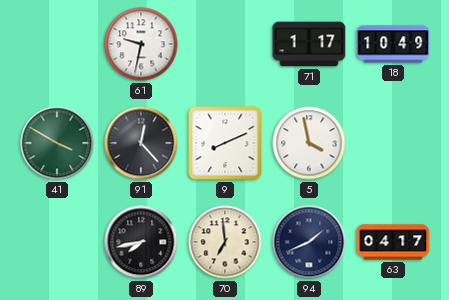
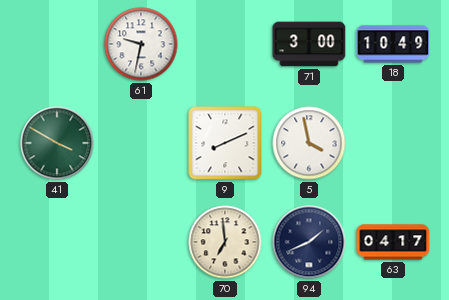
71: 1:17 -> 3:00
91: 12:23 -> none
89: 7:43 -> none
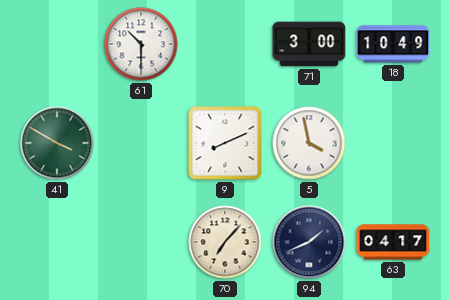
61: 9:32 -> 10:30
70: 6:59 -> 7:07
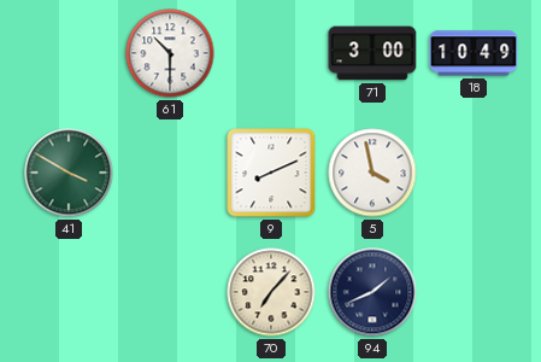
63: 04:17 -> none
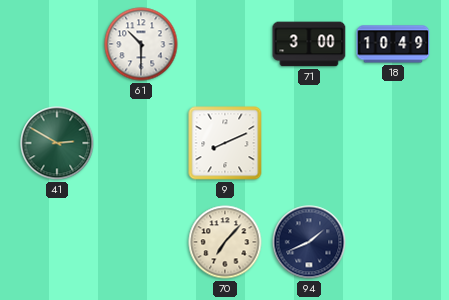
41: 3:50 -> 2:50
5: 3:58 -> none
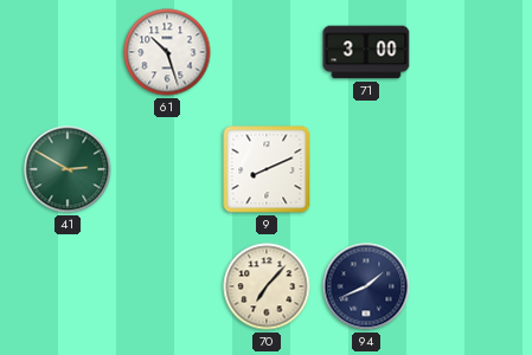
61: 10:30 -> 10:27
18: 10:49 -> none
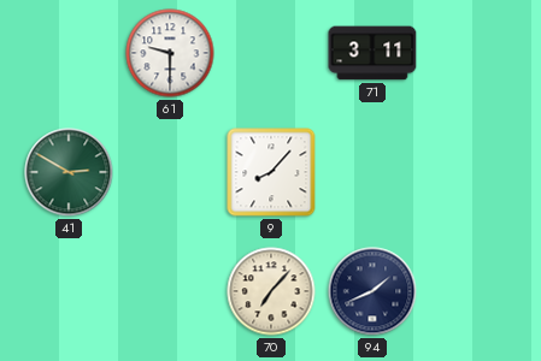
61: 10:27 -> 9:30
71: 3:00 -> 3:11
9: 8:11 -> 8:07
